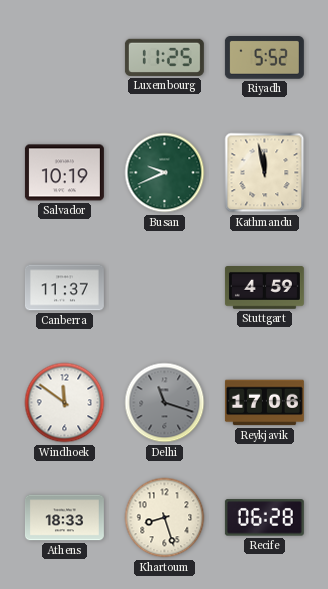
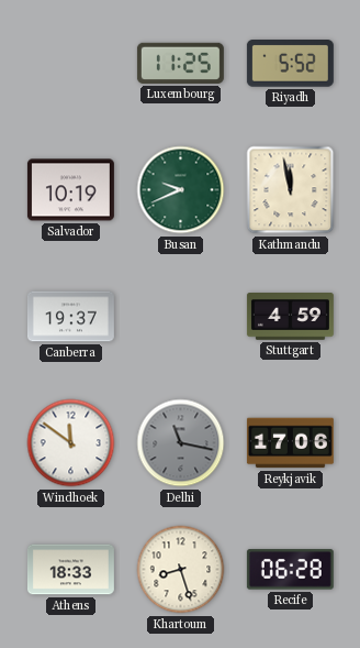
Canberra: 11:37 -> 19:37
Delhi: 11:18 -> 11:17
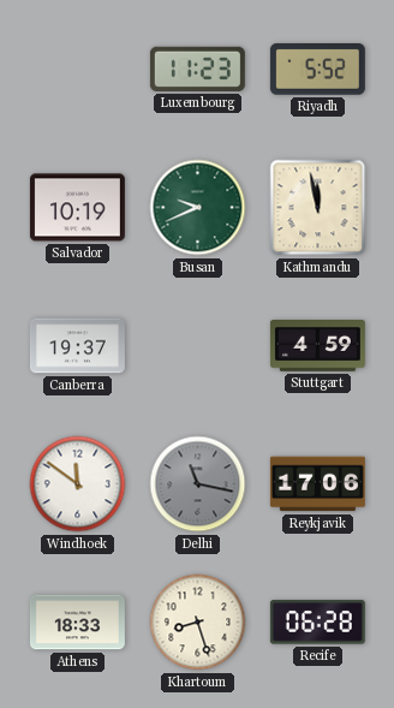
Luxembourg: 11:25 -> 11:23
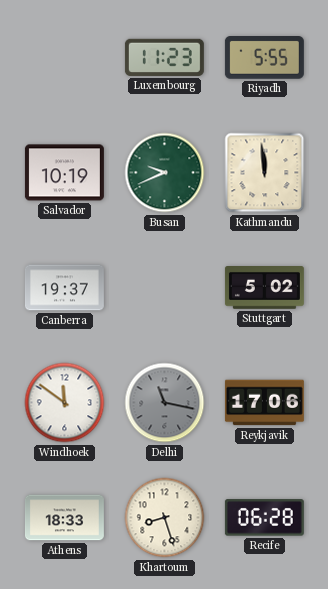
Riyadh: 5:52 -> 5:55
Kathmandu: 11:58 -> 11:59
Stuttgart: 4:59 -> 5:02
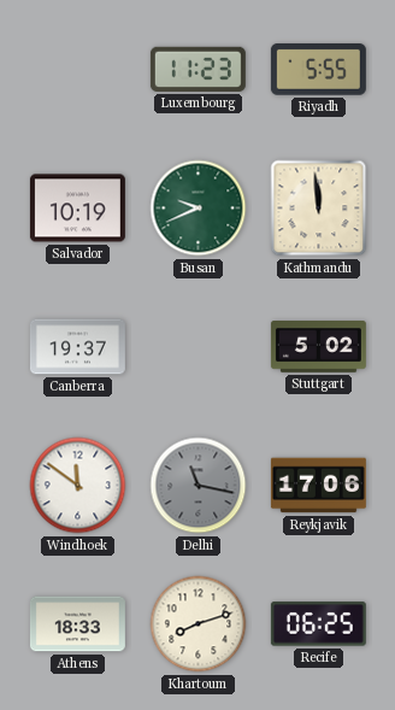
Khartoum: 8:27 -> 8:12
Recife: 06:28 -> 06:25
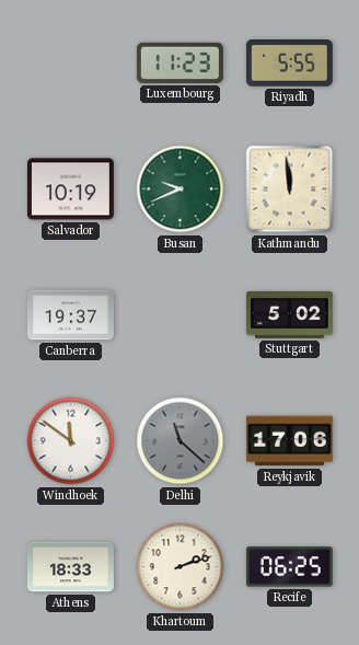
Delhi: 11:17 -> 11:22
Khartoum: 8:12 -> 2:12
